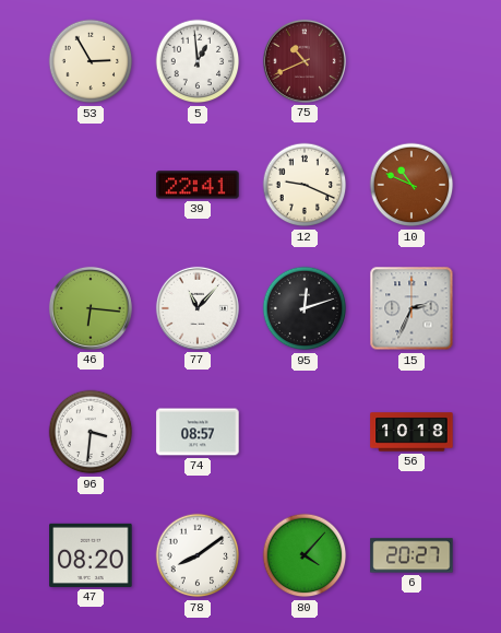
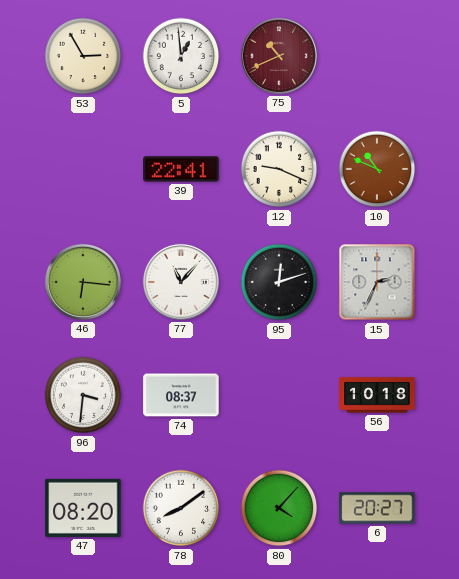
74: 08:57 -> 08:37
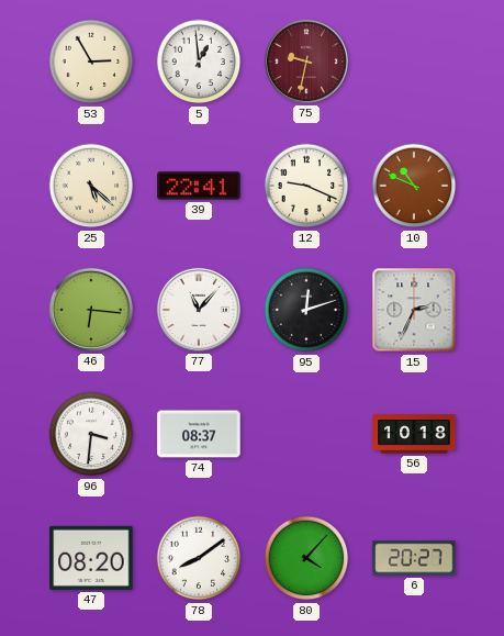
75: 10:41 -> 9:32
25: none -> 5:22
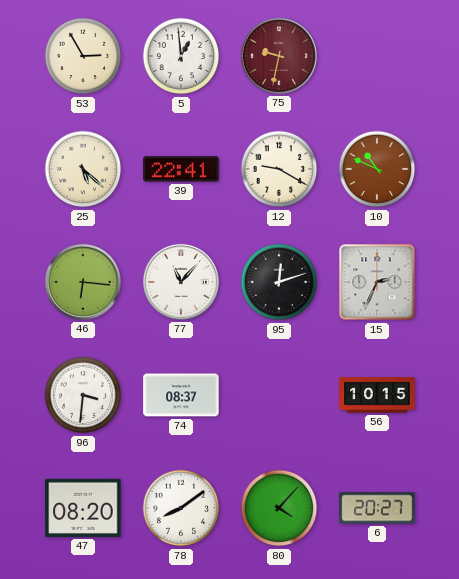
12: 9:19 -> 9:20
56: 10:18 -> 10:15
